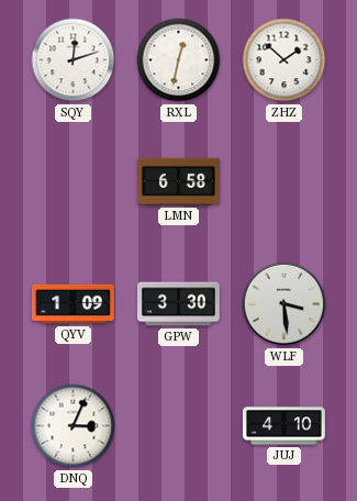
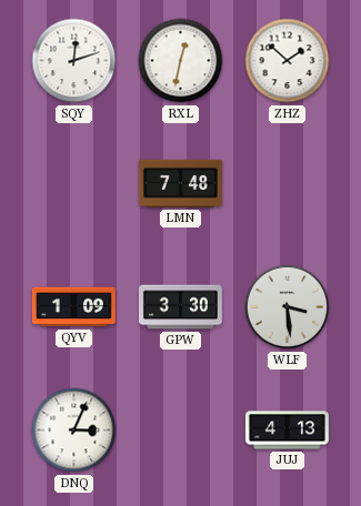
LMN: 6:58 -> 7:48
JUJ: 4:10 -> 4:13
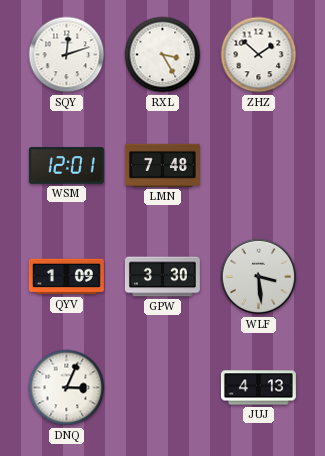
RXL: 12:32 -> 3:25
WSM: none -> 12:01
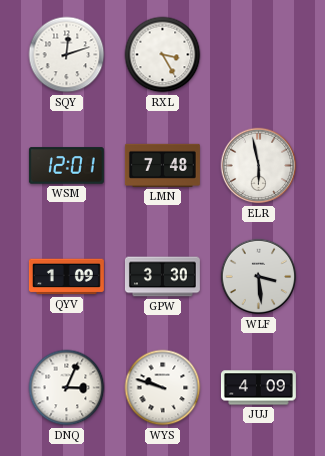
ZHZ: 1:52 -> none
ELR: none -> 5:58
WYS: none -> 9:48
JUJ: 4:13 -> 4:09
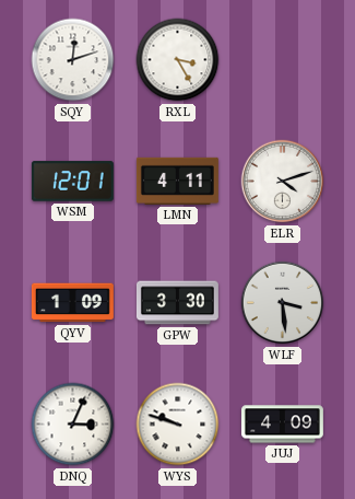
LMN: 7:48 -> 4:11
ELR: 5:58 -> 4:12
